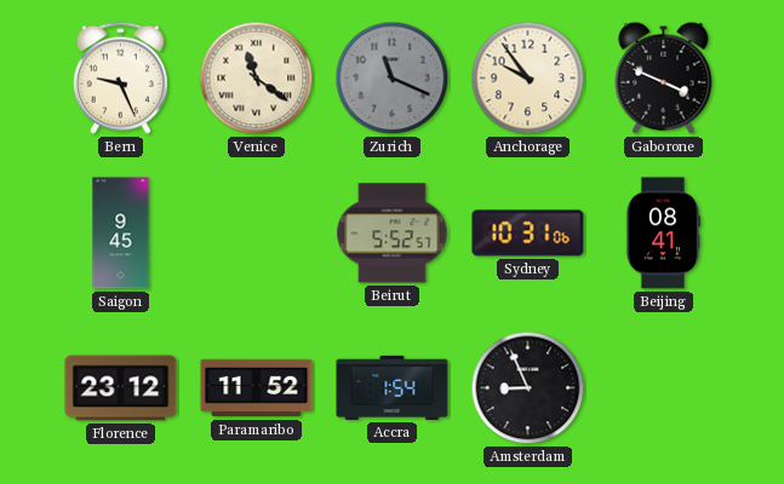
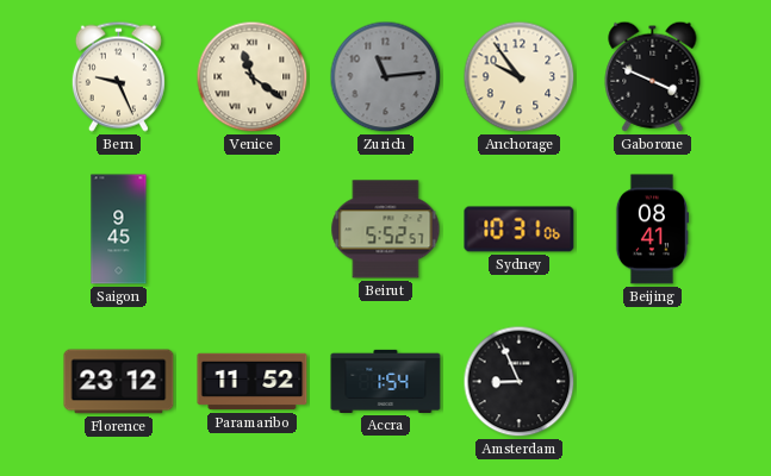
Zurich: 11:19 -> 11:14
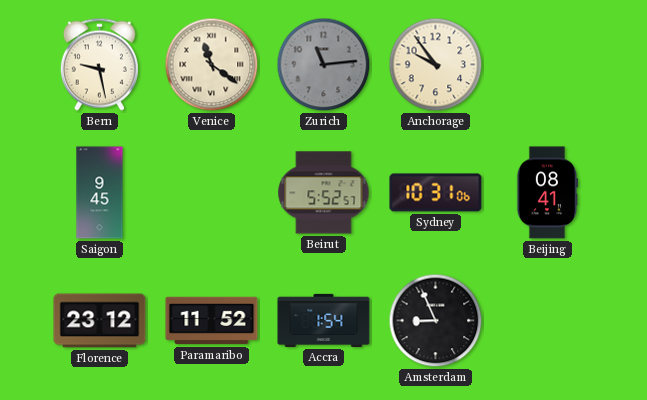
Bern: 9:26 -> 9:28
Gaborone: 3:49 -> none
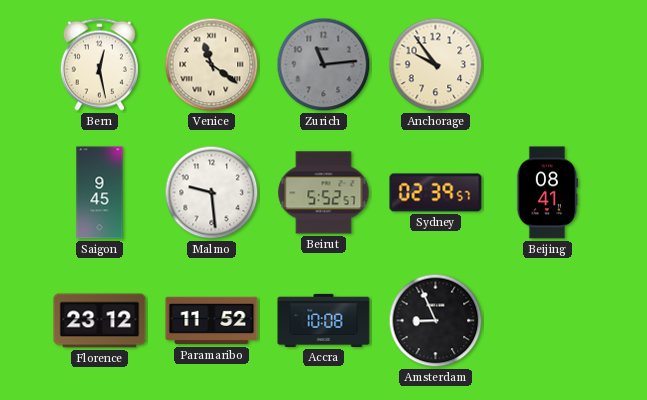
Bern: 9:28 -> 12:28
Malmo: none -> 9:29
Sydney: 10:31 -> 02:39
Accra: 1:54 -> 10:08
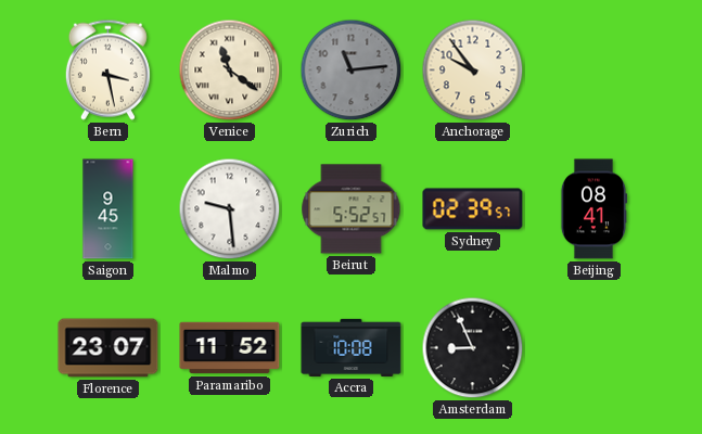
Bern: 12:28 -> 3:28
Florence: 23:12 -> 23:07
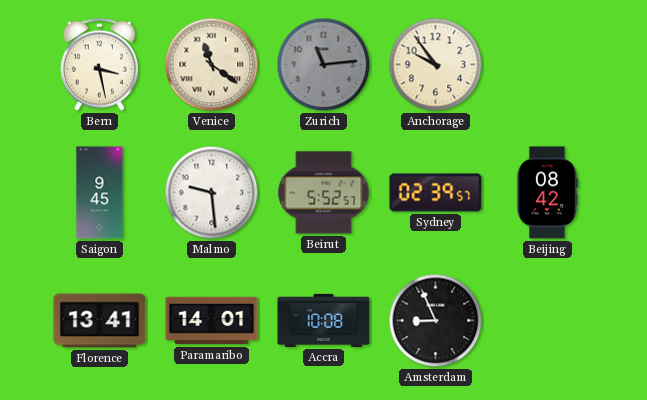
Beijing: 08:41 -> 08:42
Florence: 23:07 -> 13:41
Paramaribo: 11:52 -> 14:01
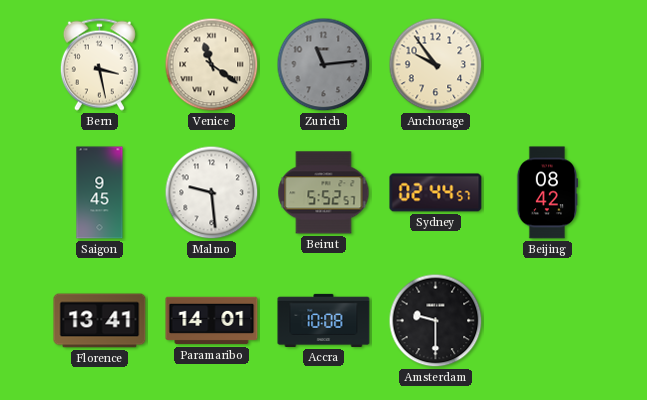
Sydney: 02:39 -> 02:44
Amsterdam: 8:56 -> 9:30
